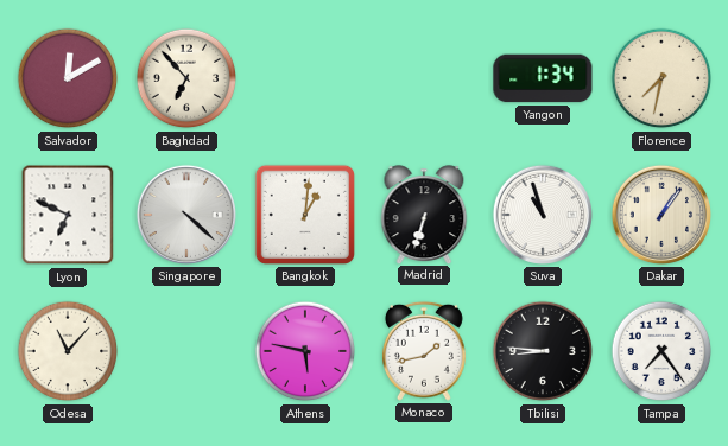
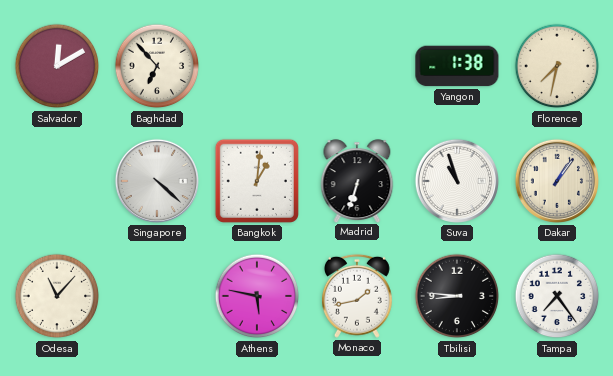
Yangon: 1:34 -> 1:38
Lyon: 6:49 -> none
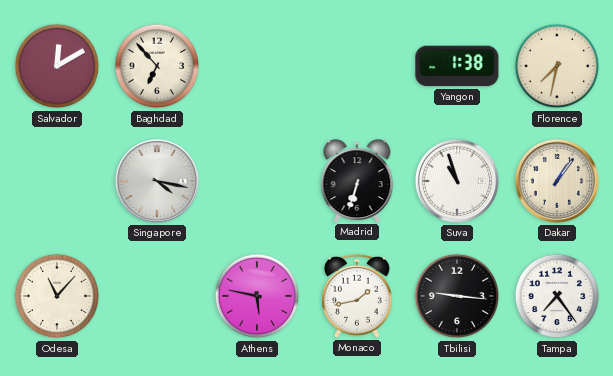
Singapore: 4:22 -> 4:17
Bangkok: 1:01 -> none
Tbilisi: 8:46 -> 9:16
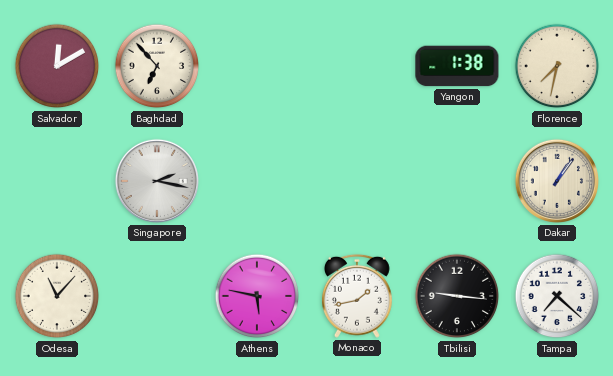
Singapore: 4:17 -> 2:17
Madrid: 6:33 -> none
Suva: 10:57 -> none
Tampa: 7:24 -> 7:22
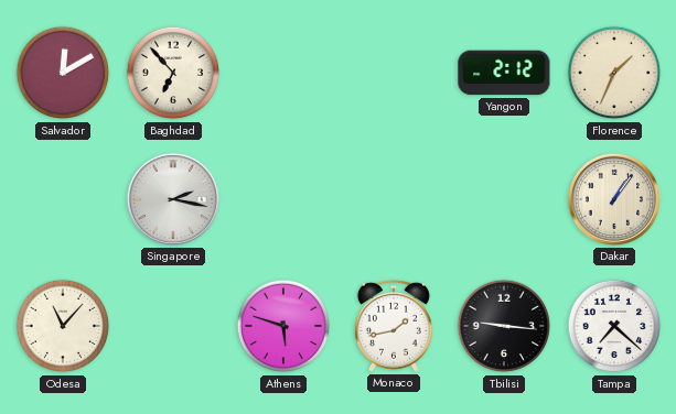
Yangon: 1:38 -> 2:12
Florence: 7:32 -> 1:34
Athens: 5:47 -> 5:48
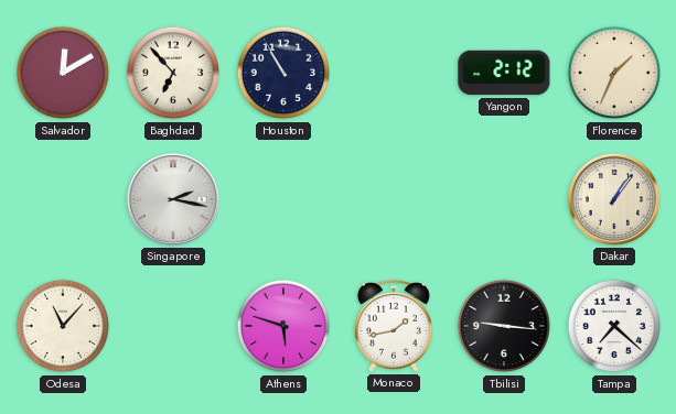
Houston: none -> 10:55
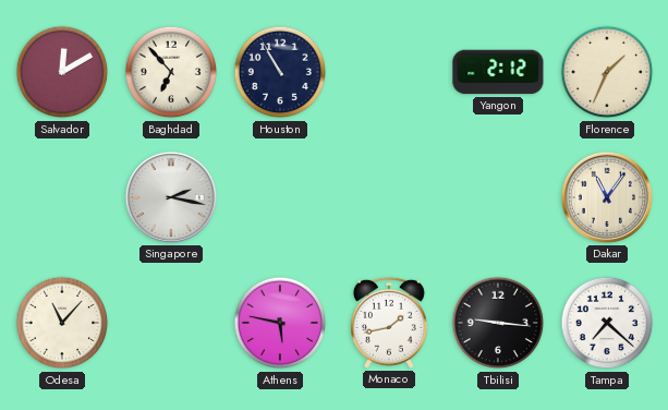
Dakar: 1:06 -> 11:06
Athens: 5:48 -> 5:47
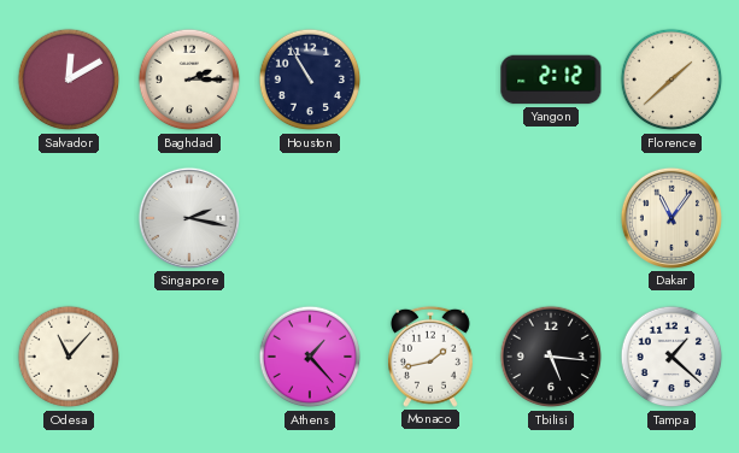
Baghdad: 6:53 -> 2:15
Florence: 1:34 -> 1:38
Athens: 5:47 -> 1:23
Tbilisi: 9:16 -> 5:16
Tampa: 7:22 -> 1:22
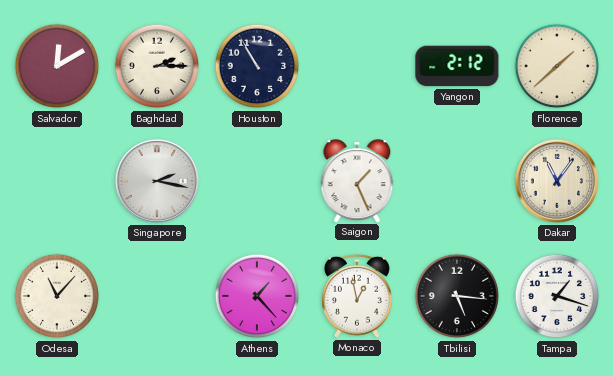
Saigon: none -> 1:26
Monaco: 1:43 -> 12:58
Tampa: 1:22 -> 1:18
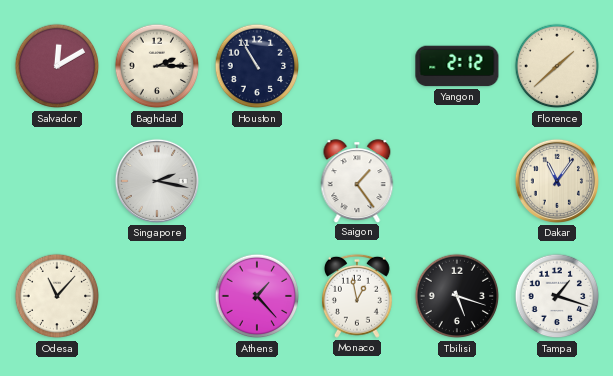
Saigon: 1:26 -> 1:24
Tbilisi: 5:16 -> 5:18
